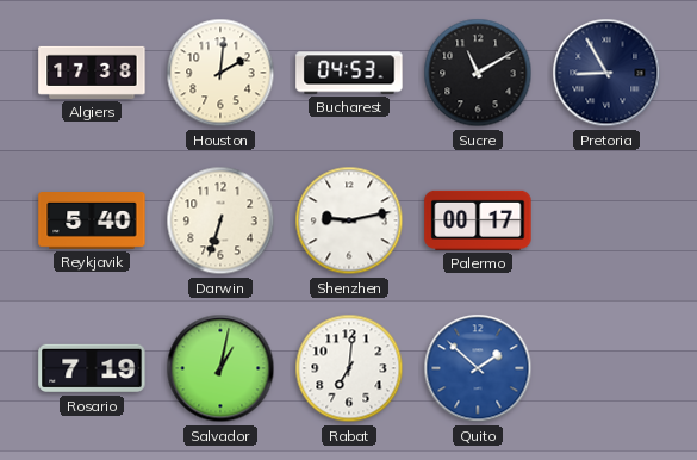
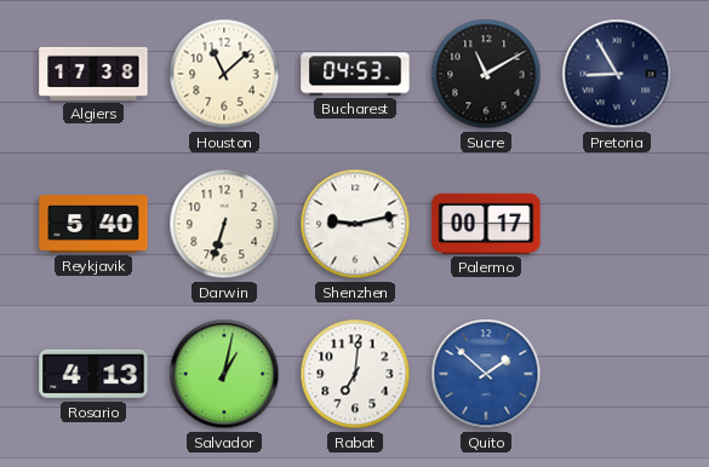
Houston: 2:01 -> 11:08
Rosario: 7:19 -> 4:13
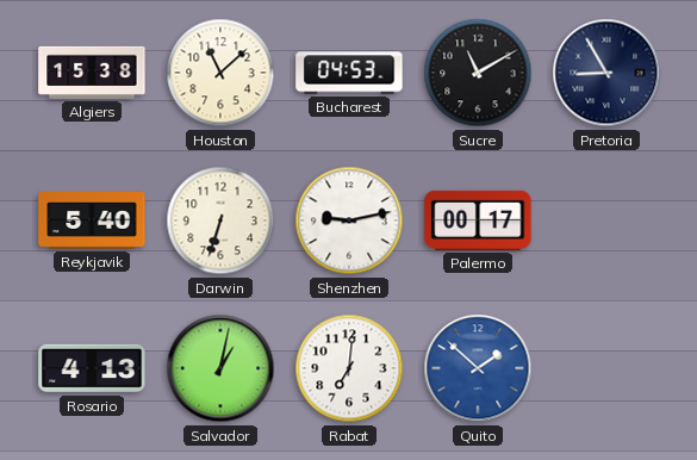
Algiers: 17:38 -> 15:38
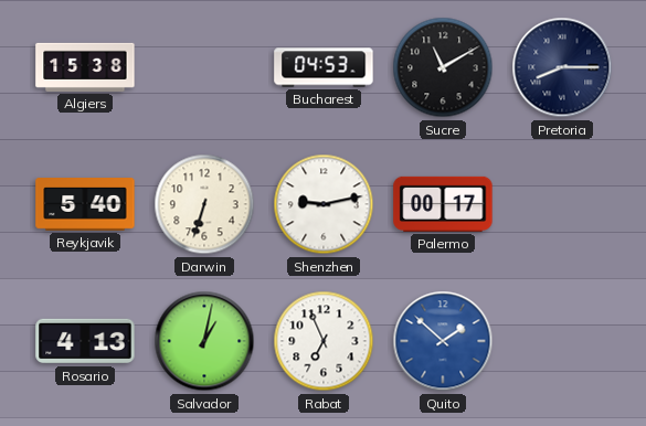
Houston: 11:08 -> none
Pretoria: 8:55 -> 8:15
Rabat: 7:01 -> 6:56
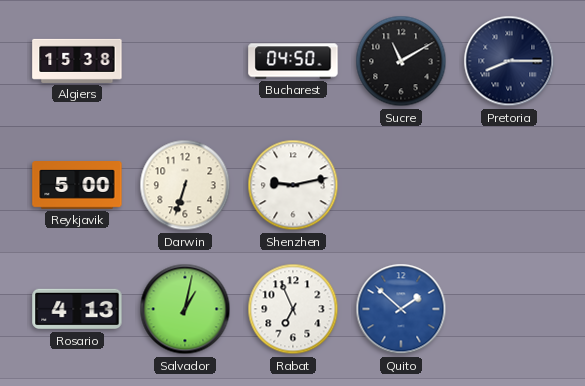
Bucharest: 04:53 -> 04:50
Reykjavik: 5:40 -> 5:00
Palermo: 00:17 -> none
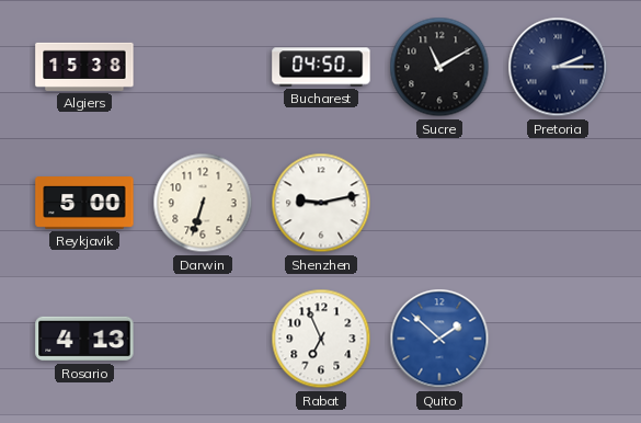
Pretoria: 8:15 -> 2:15
Salvador: 1:02 -> none
